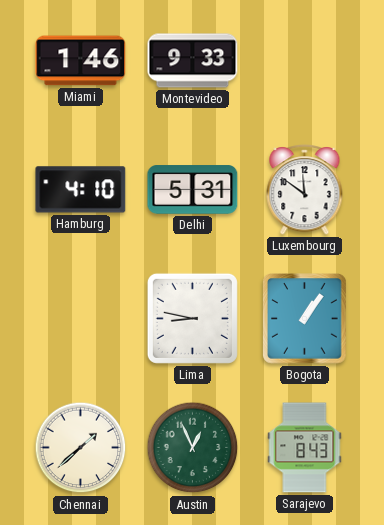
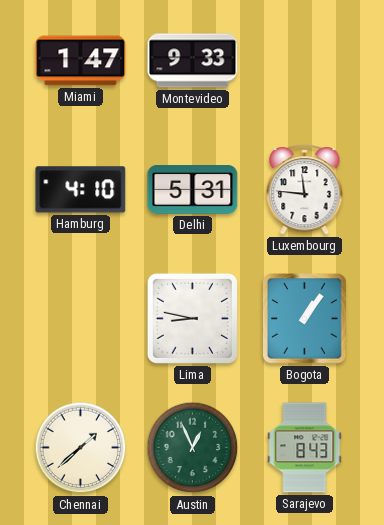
Miami: 1:46 -> 1:47
Luxembourg: 11:51 -> 11:46
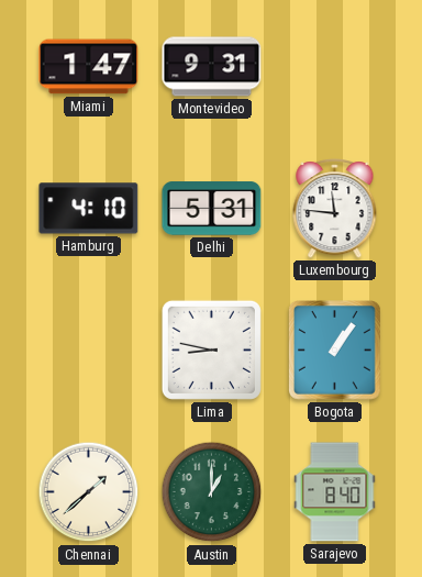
Montevideo: 9:33 -> 9:31
Austin: 12:56 -> 1:00
Sarajevo: 8:43 -> 8:40
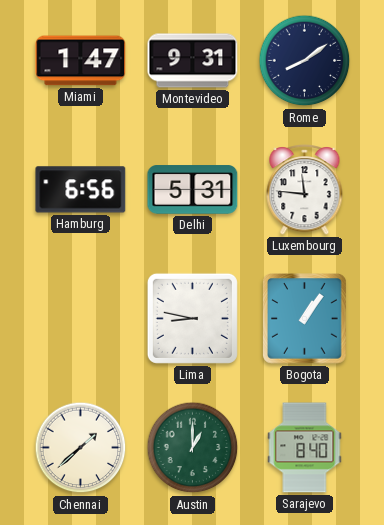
Rome: none -> 8:09
Hamburg: 4:10 -> 6:56
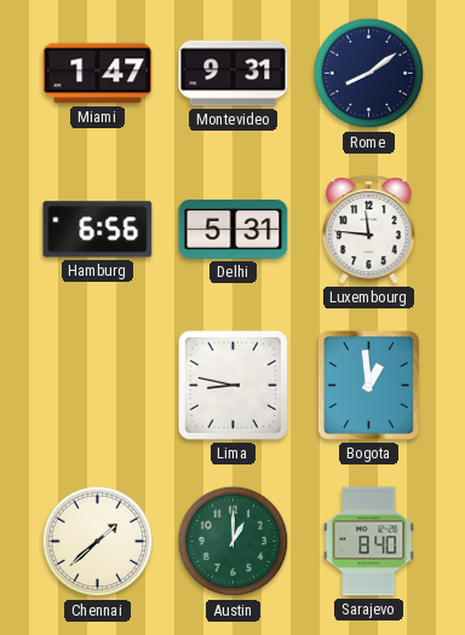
Bogota: 1:06 -> 12:59
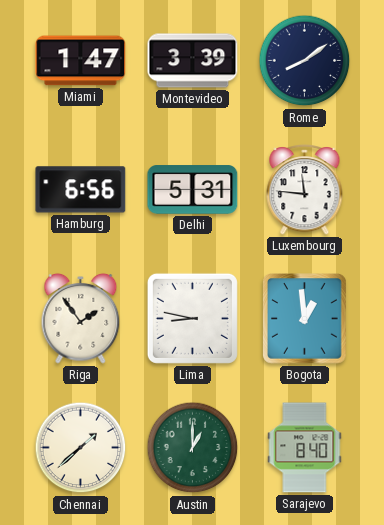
Montevideo: 9:31 -> 3:39
Riga: none -> 1:54
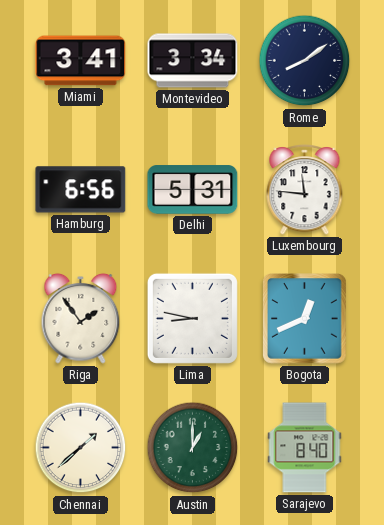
Miami: 1:47 -> 3:41
Montevideo: 3:39 -> 3:34
Bogota: 12:59 -> 12:41
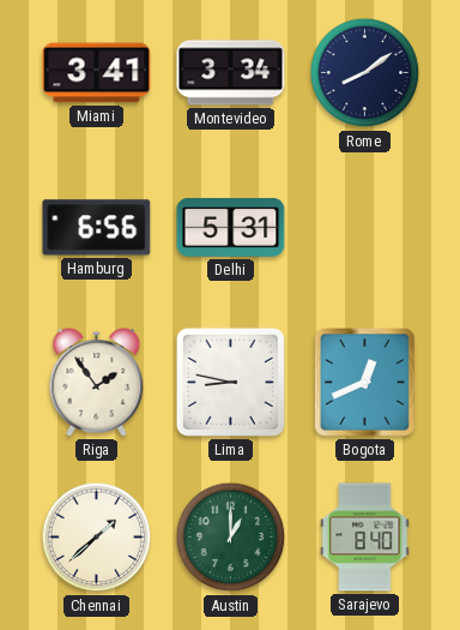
Luxembourg: 11:46 -> none
